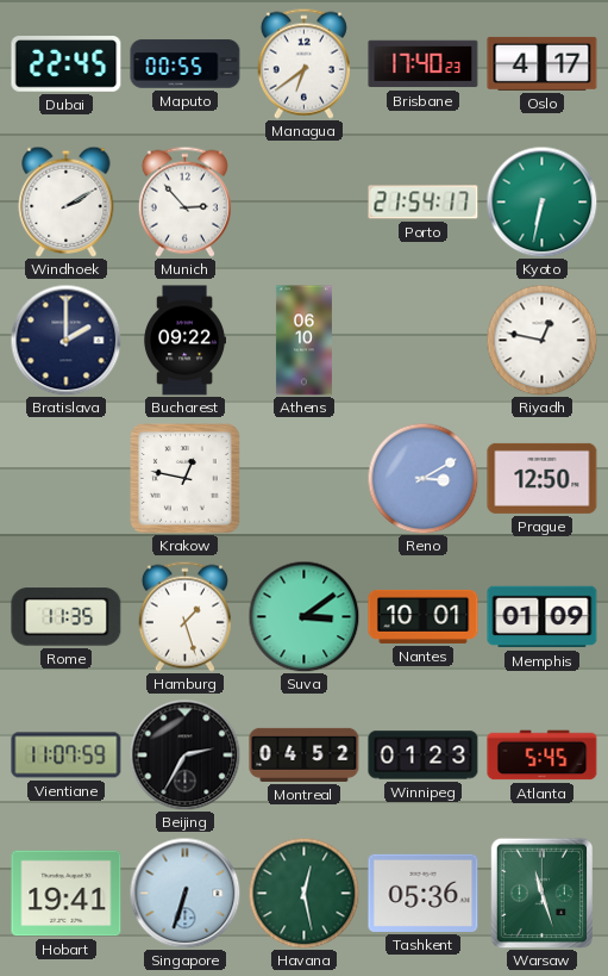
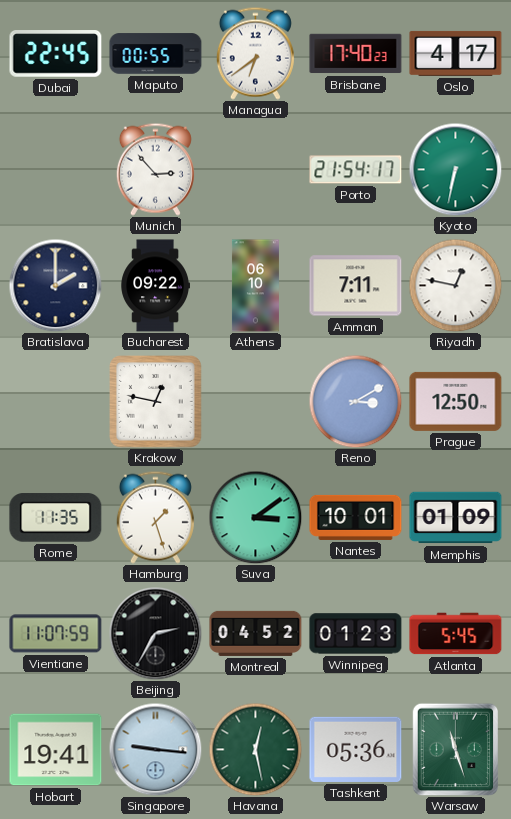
Windhoek: 2:10 -> none
Amman: none -> 7:11
Singapore: 6:33 -> 9:16
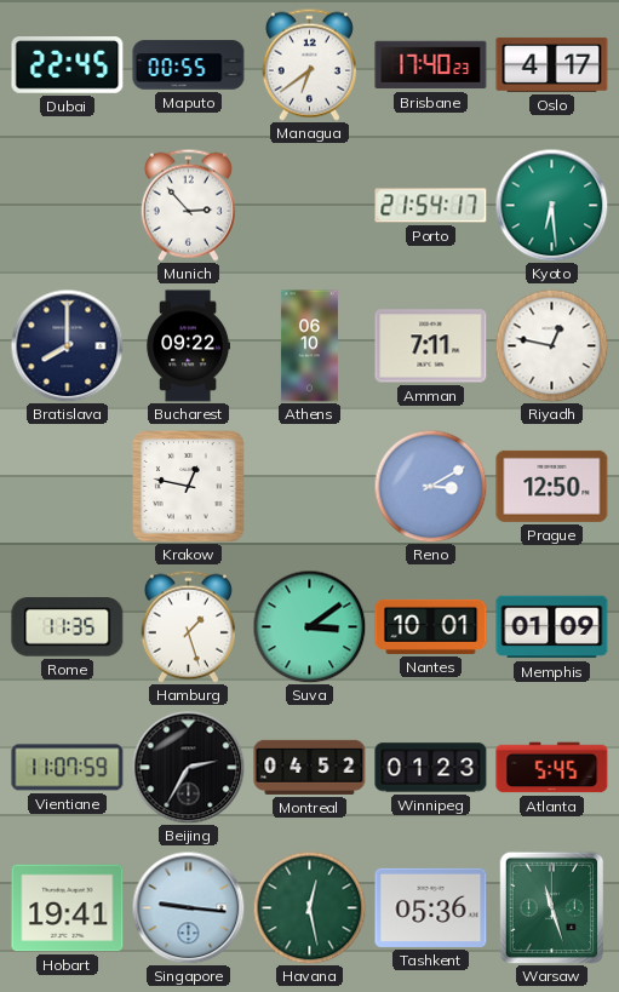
Kyoto: 6:32 -> 6:29
Bratislava: 2:00 -> 8:00
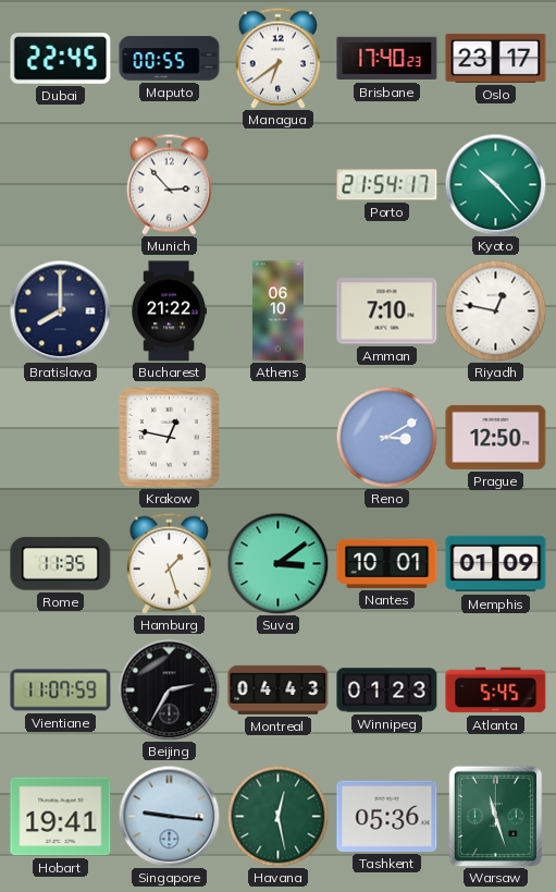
Oslo: 4:17 -> 23:17
Kyoto: 6:29 -> 10:23
Bucharest: 09:22 -> 21:22
Amman: 7:11 -> 7:10
Montreal: 04:52 -> 04:43
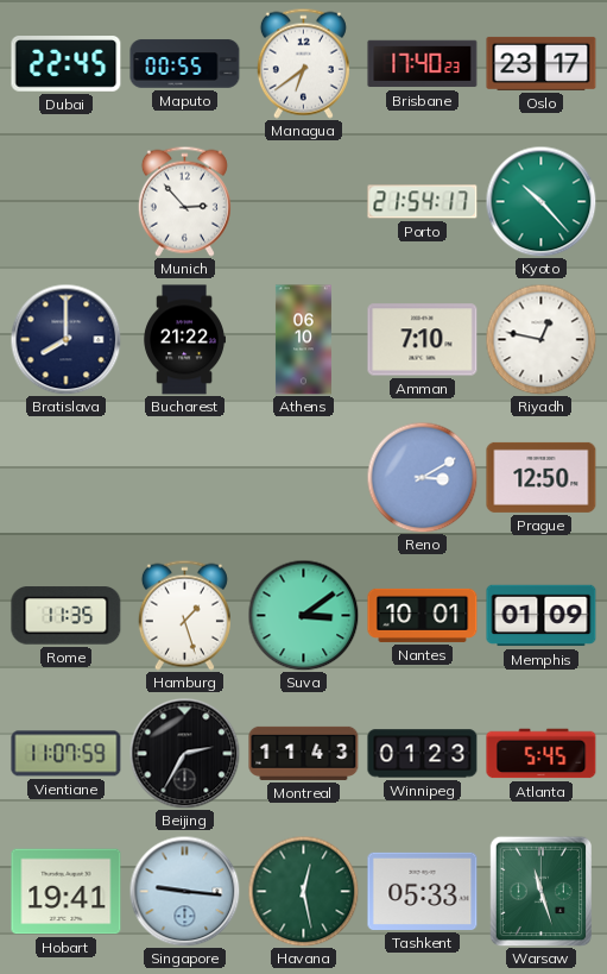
Krakow: 12:47 -> none
Montreal: 04:43 -> 11:43
Tashkent: 05:36 -> 05:33
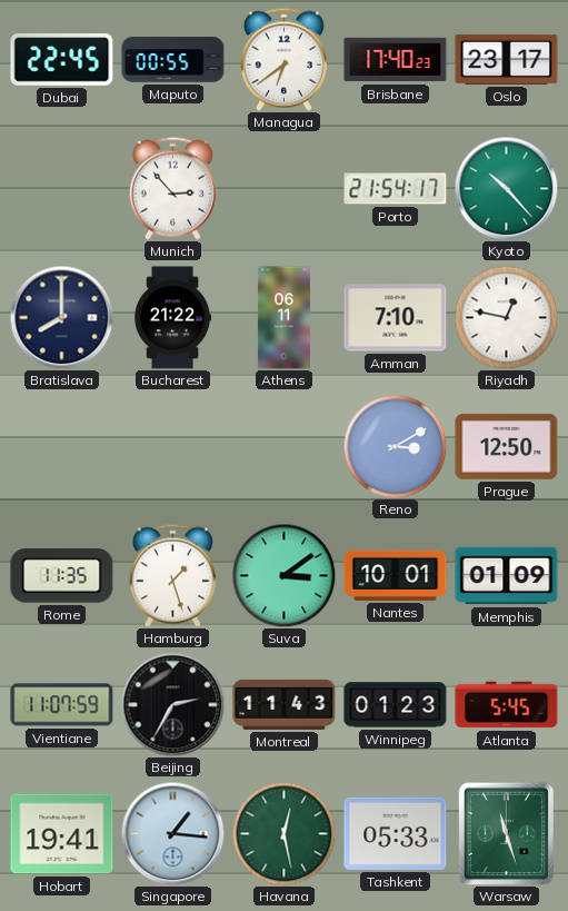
Athens: 06:10 -> 06:11
Singapore: 9:16 -> 1:16
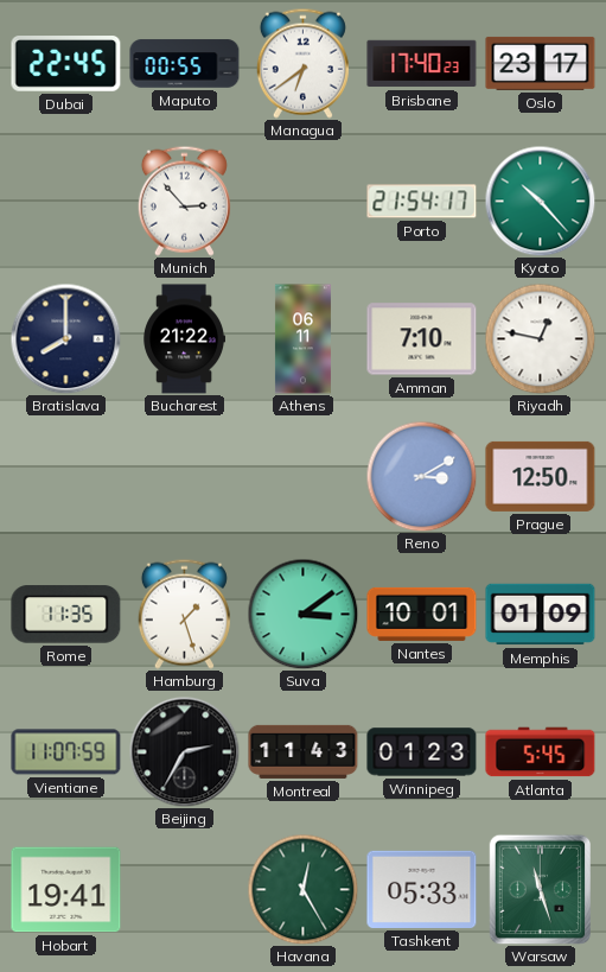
Singapore: 1:16 -> none
Havana: 12:28 -> 12:25
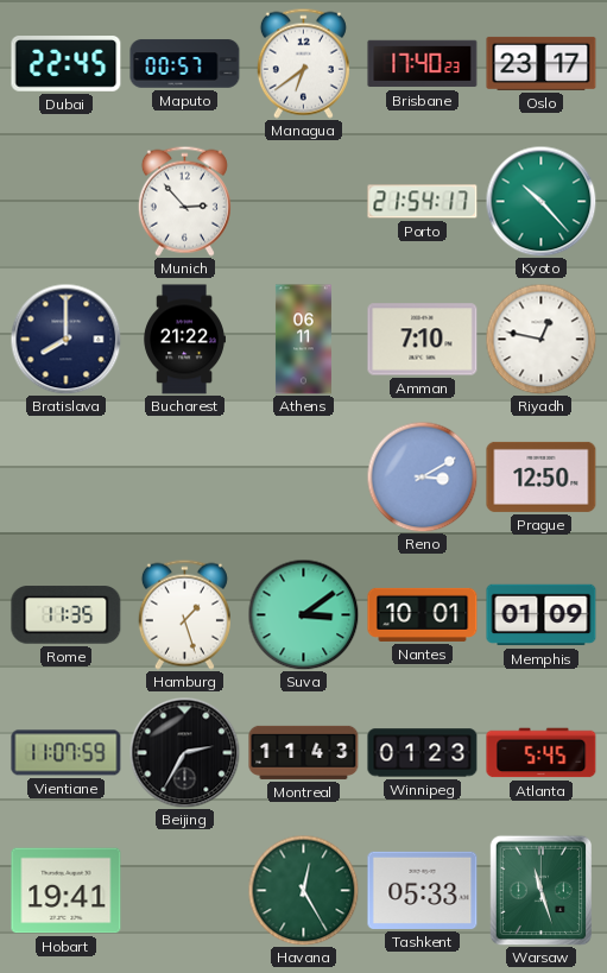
Maputo: 00:55 -> 00:57
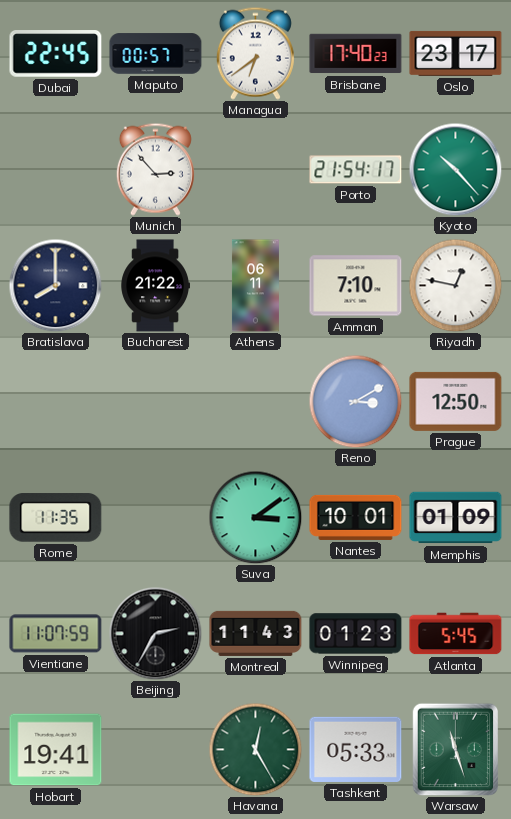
Hamburg: 1:27 -> none
